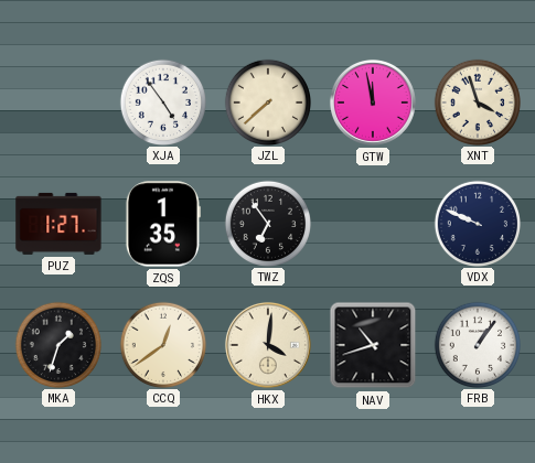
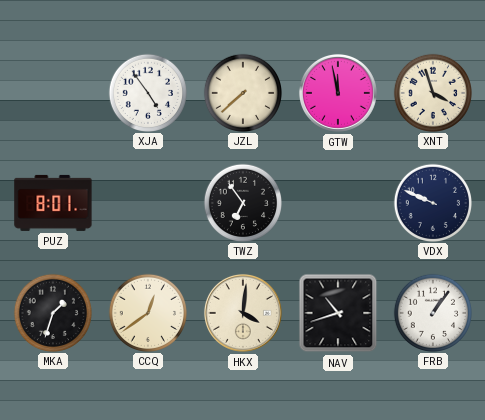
PUZ: 1:27 -> 8:01
ZQS: 1:35 -> none
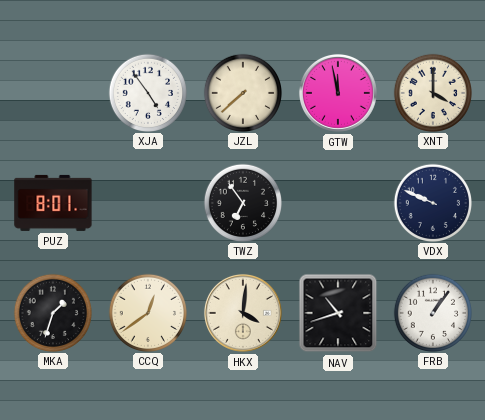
XNT: 3:57 -> 4:00
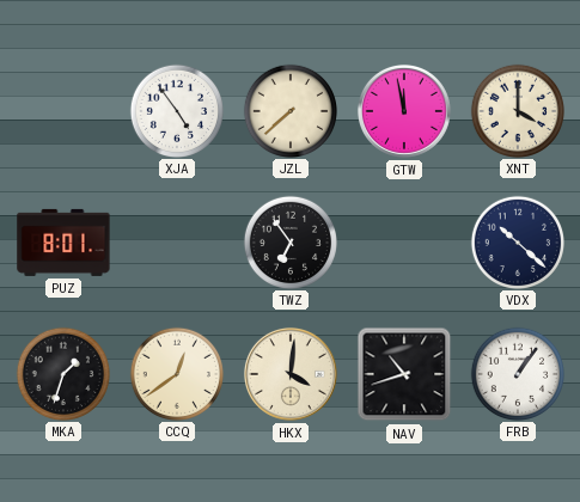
VDX: 9:49 -> 10:22
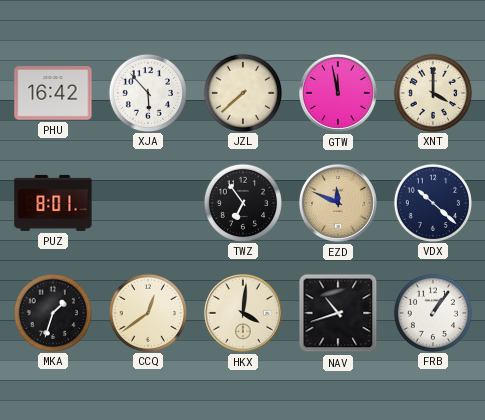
PHU: none -> 16:42
XJA: 4:54 -> 5:53
EZD: none -> 11:49
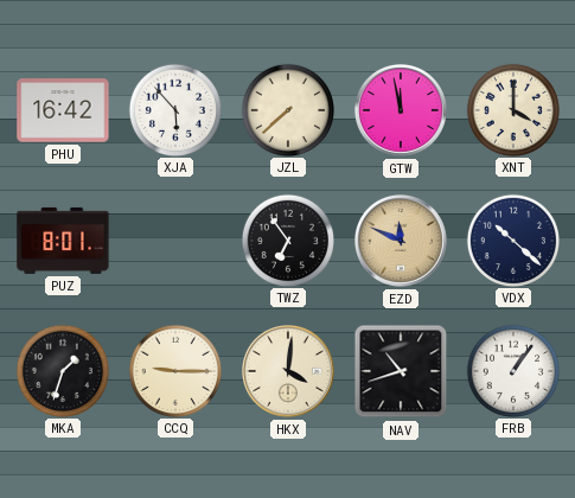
CCQ: 12:39 -> 9:15
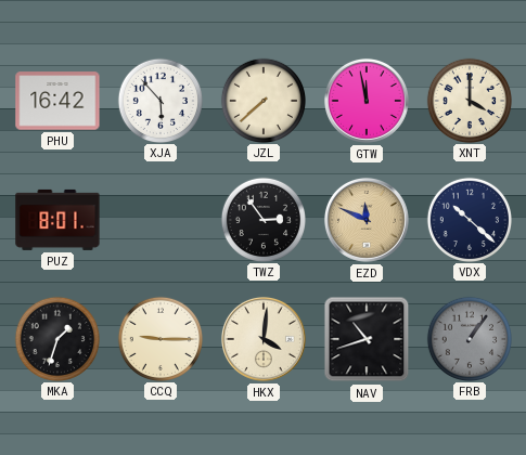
TWZ: 6:54 -> 2:54
FRB dial: white -> grey
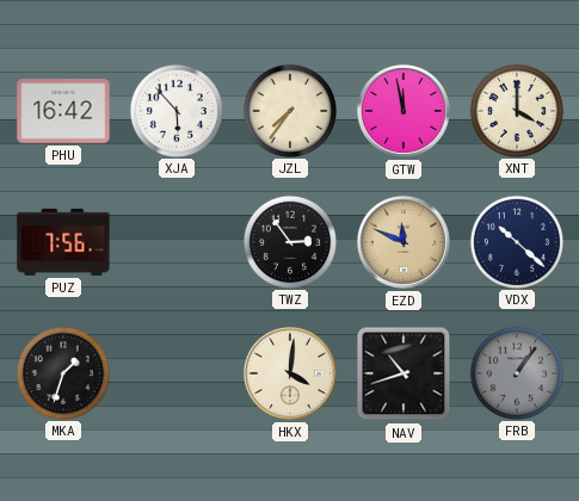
JZL: 7:38 -> 7:36
PUZ: 8:01 -> 7:56
CCQ: 9:15 -> none
